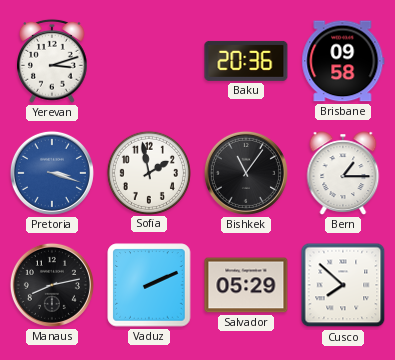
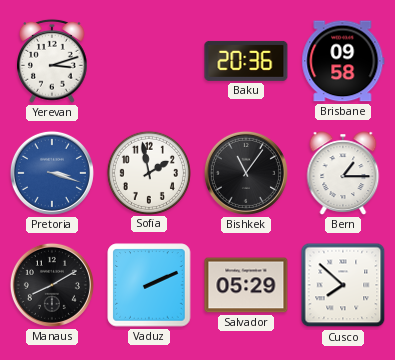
Manaus: 8:13 -> 8:10
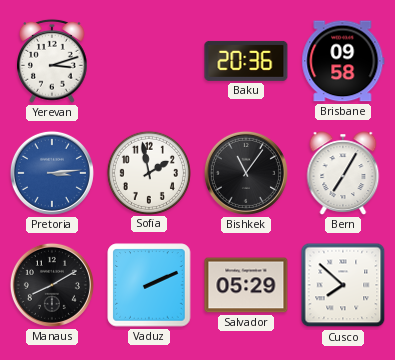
Pretoria: 3:18 -> 3:14
Bern: 1:15 -> 7:05
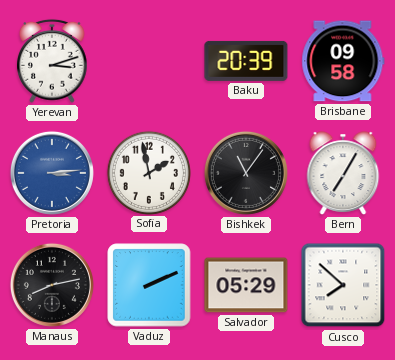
Baku: 20:36 -> 20:39
Manaus: 8:10 -> 8:13
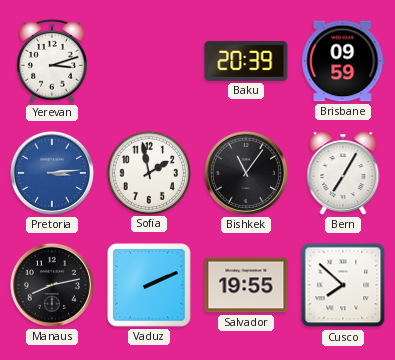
Brisbane: 09:58 -> 09:59
Salvador: 05:29 -> 19:55
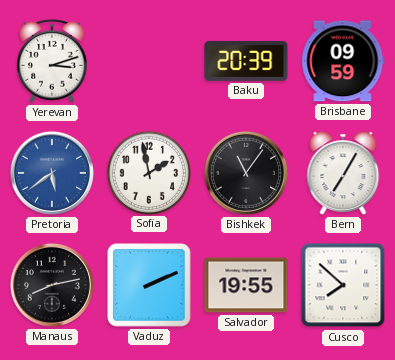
Pretoria: 3:14 -> 5:39
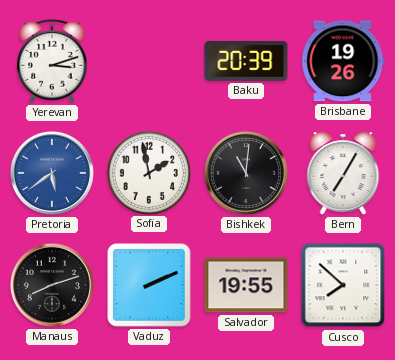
Brisbane: 09:59 -> 19:26
Bishkek: 11:06 -> 11:01
Manaus: 8:13 -> 8:12
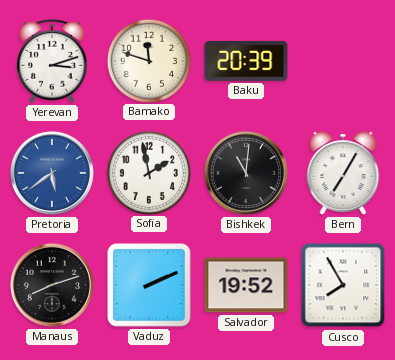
Bamako: none -> 11:48
Brisbane: 19:26 -> none
Salvador: 19:55 -> 19:52
Cusco: 7:52 -> 7:55
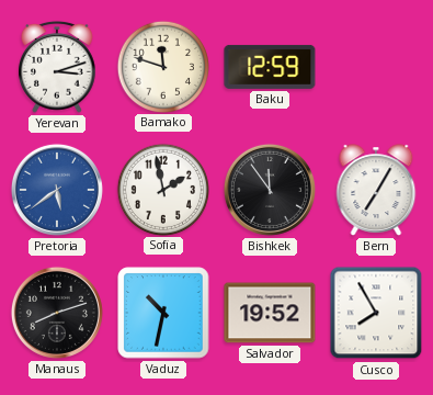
Baku: 20:39 -> 12:59
Bishkek: 11:01 -> 11:54
Vaduz: 2:11 -> 10:32
